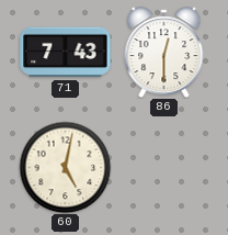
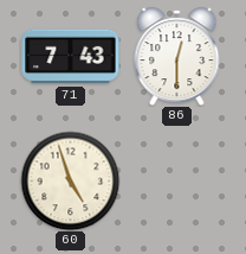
60: 5:02 -> 4:57
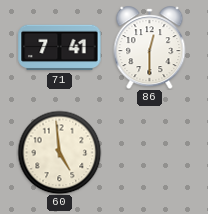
71: 7:43 -> 7:41
60: 4:57 -> 4:59
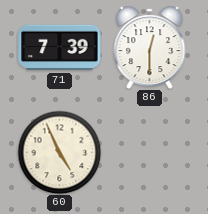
71: 7:41 -> 7:39
60: 4:59 -> 4:56
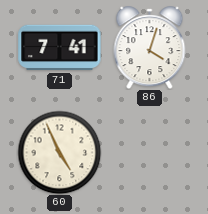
71: 7:39 -> 7:41
86: 12:30 -> 4:03
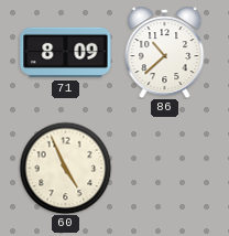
71: 7:41 -> 8:09
86: 4:03 -> 10:38
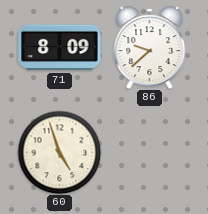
86: 10:38 -> 9:38
60: 4:56 -> 4:57
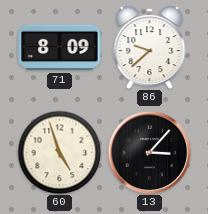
13: none -> 3:07
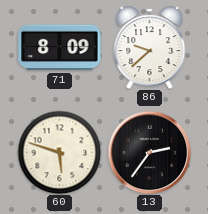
60: 4:57 -> 5:48
13: 3:07 -> 2:36
